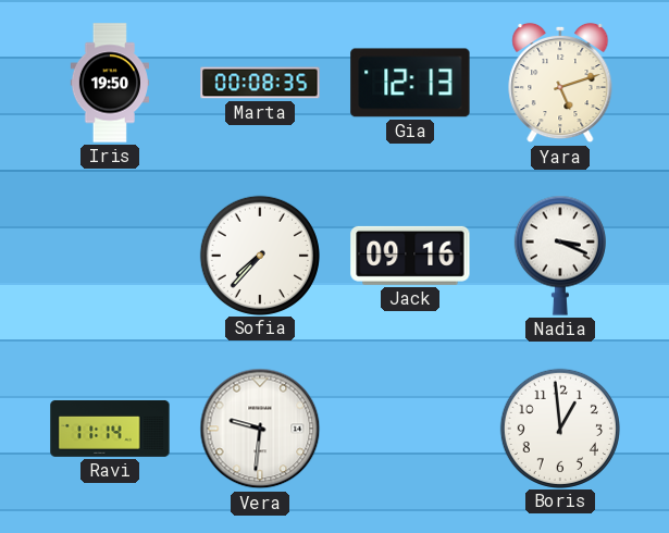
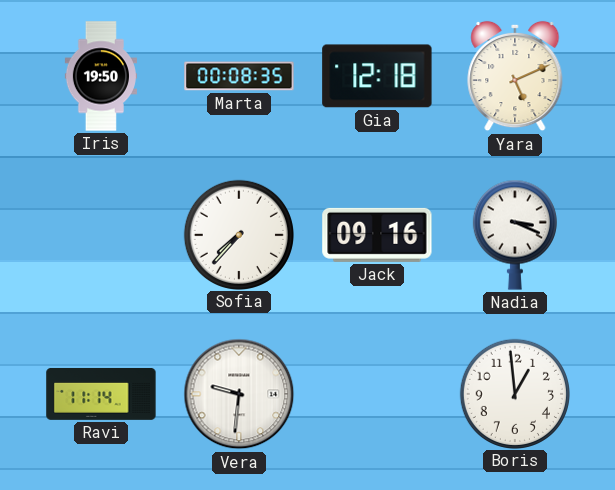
Gia: 12:13 -> 12:18
Yara: 5:12 -> 5:11
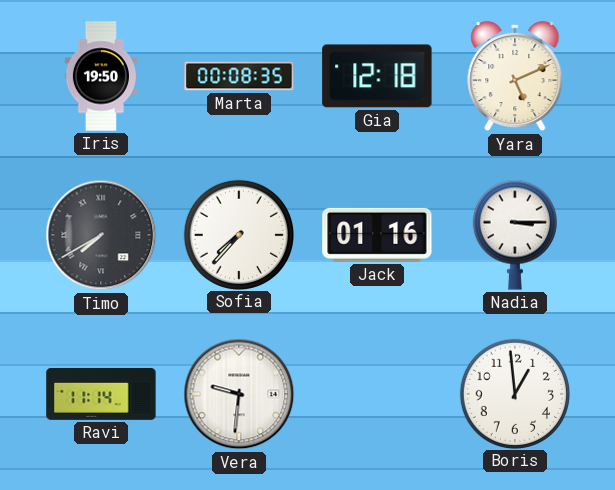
Timo: none -> 7:40
Jack: 09:16 -> 01:16
Nadia: 3:19 -> 3:15
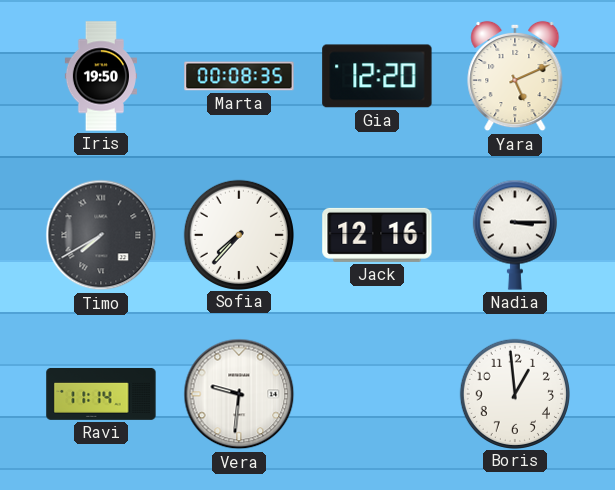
Gia: 12:18 -> 12:20
Jack: 01:16 -> 12:16
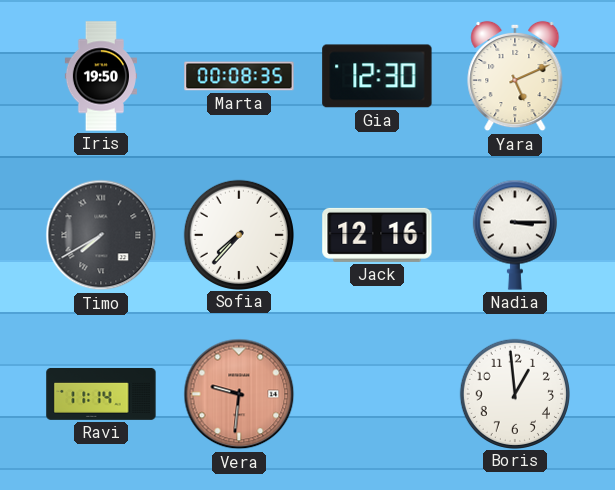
Gia: 12:20 -> 12:30
Vera dial: white -> salmon
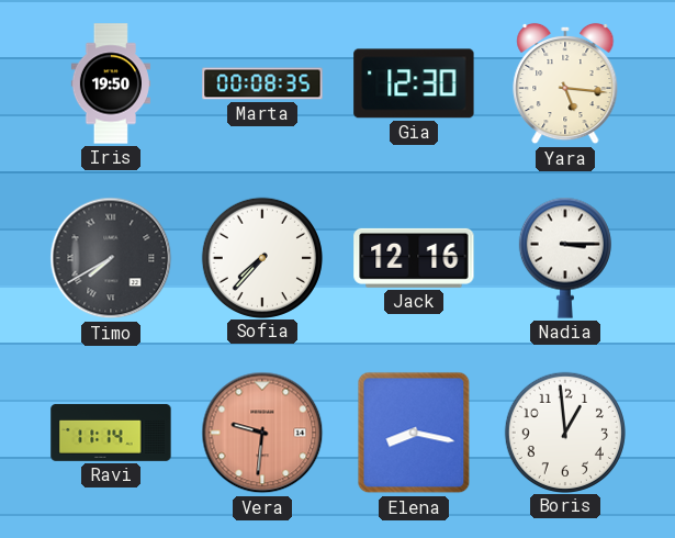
Yara: 5:11 -> 5:16
Elena: none -> 8:17
